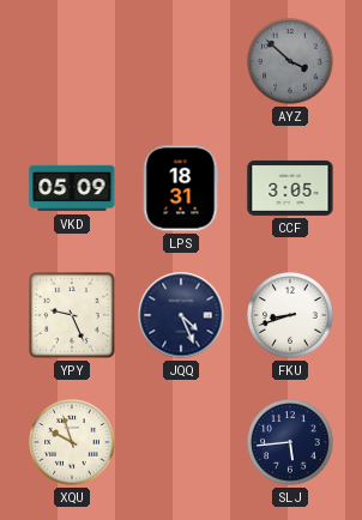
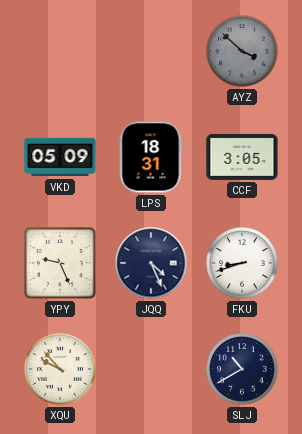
XQU: 9:57 -> 9:53
SLJ: 5:44 -> 10:40
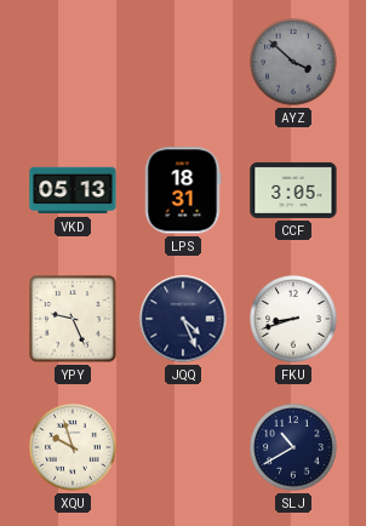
VKD: 05:09 -> 05:13
XQU: 9:53 -> 9:57
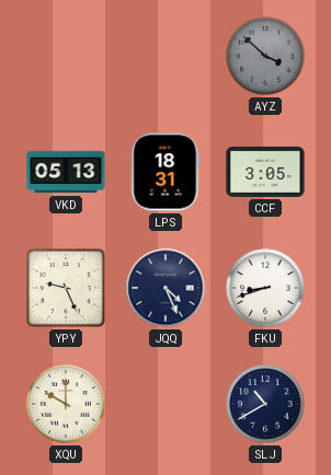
XQU: 9:57 -> 10:00
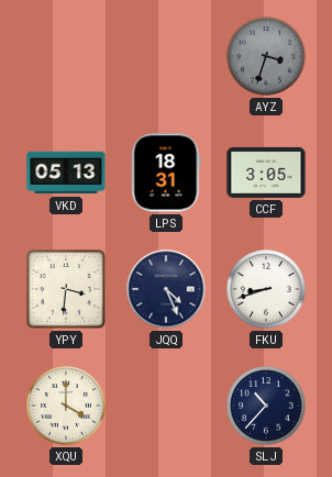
AYZ: 3:52 -> 3:33
YPY: 9:26 -> 3:31
XQU: 10:00 -> 4:00
SLJ: 10:40 -> 10:37
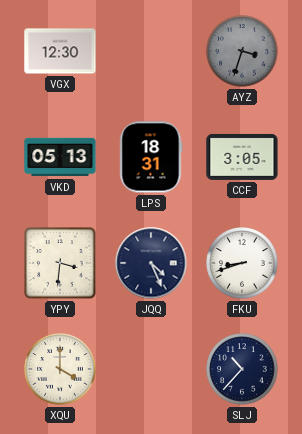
VGX: none -> 12:30
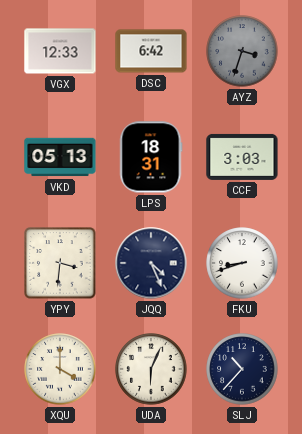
VGX: 12:30 -> 12:33
DSC: none -> 6:42
CCF: 3:05 -> 3:03
UDA: none -> 6:04
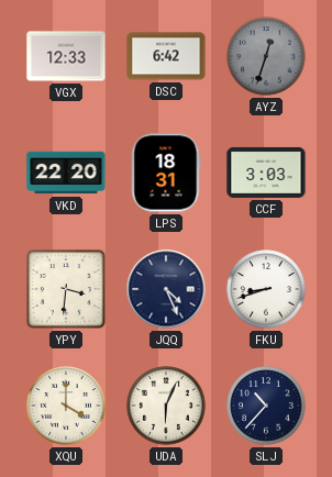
AYZ: 3:33 -> 12:33
VKD: 05:13 -> 22:20
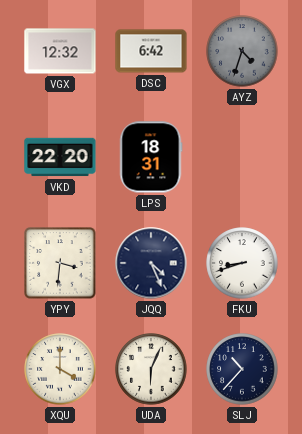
VGX: 12:33 -> 12:32
AYZ: 12:33 -> 4:33
CCF: 3:03 -> none
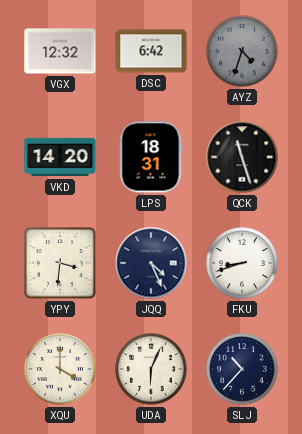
VKD: 22:20 -> 14:20
QCK: none -> 11:27
